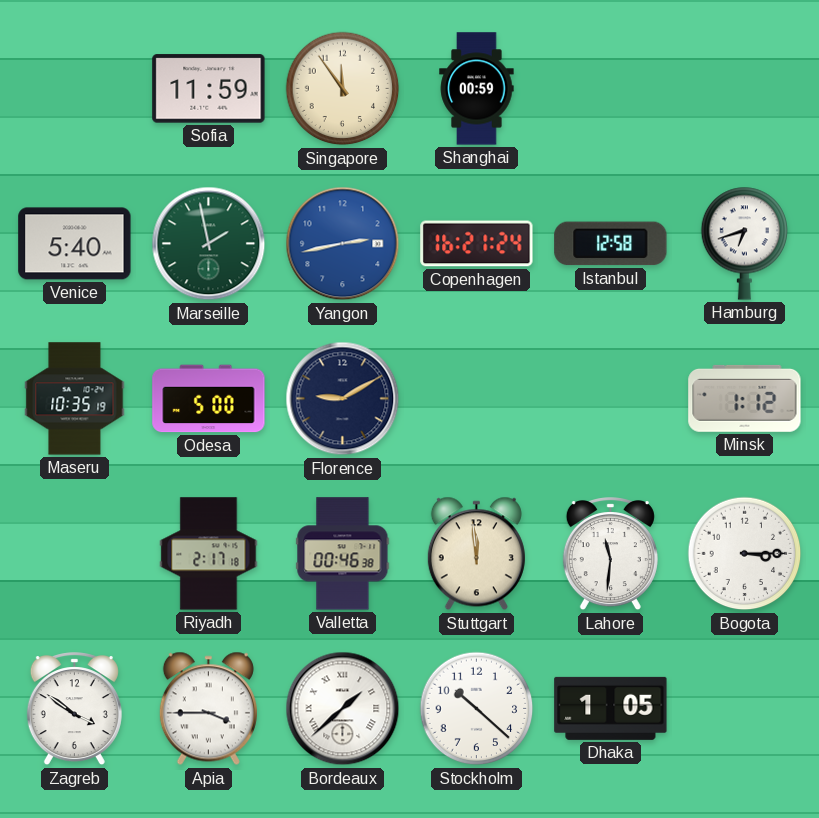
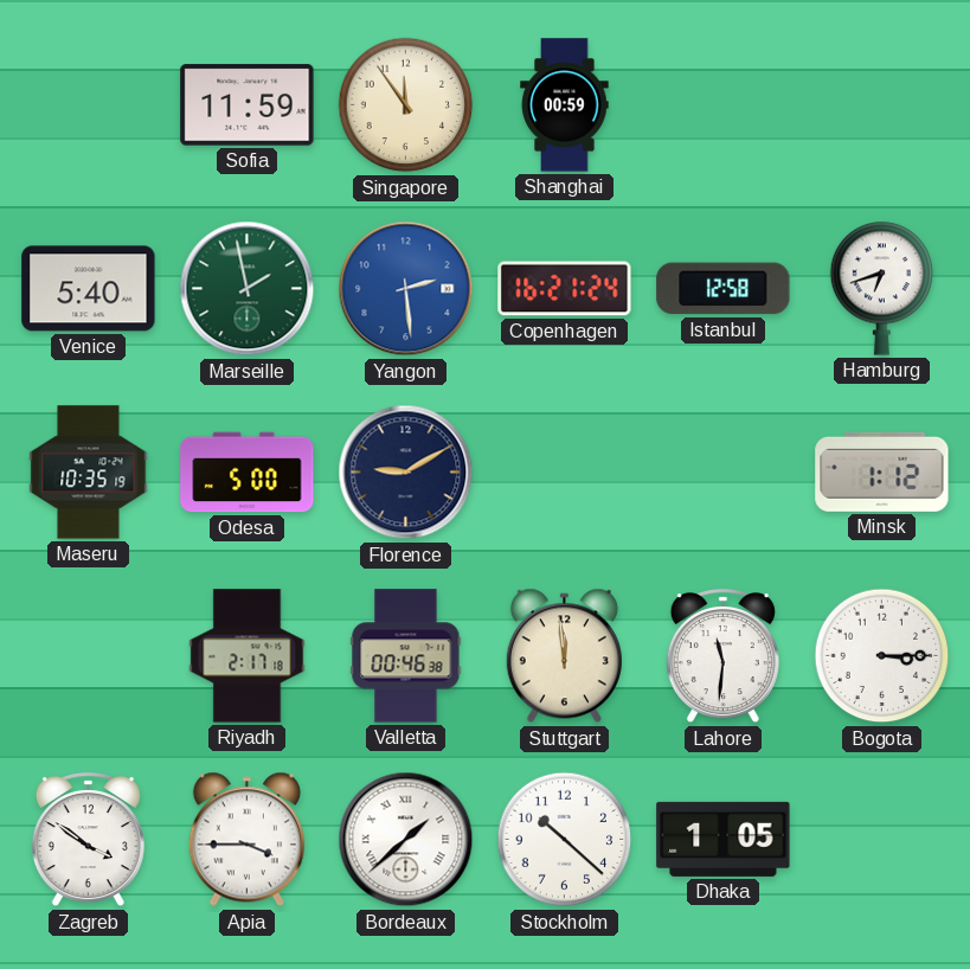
Yangon: 2:43 -> 2:29
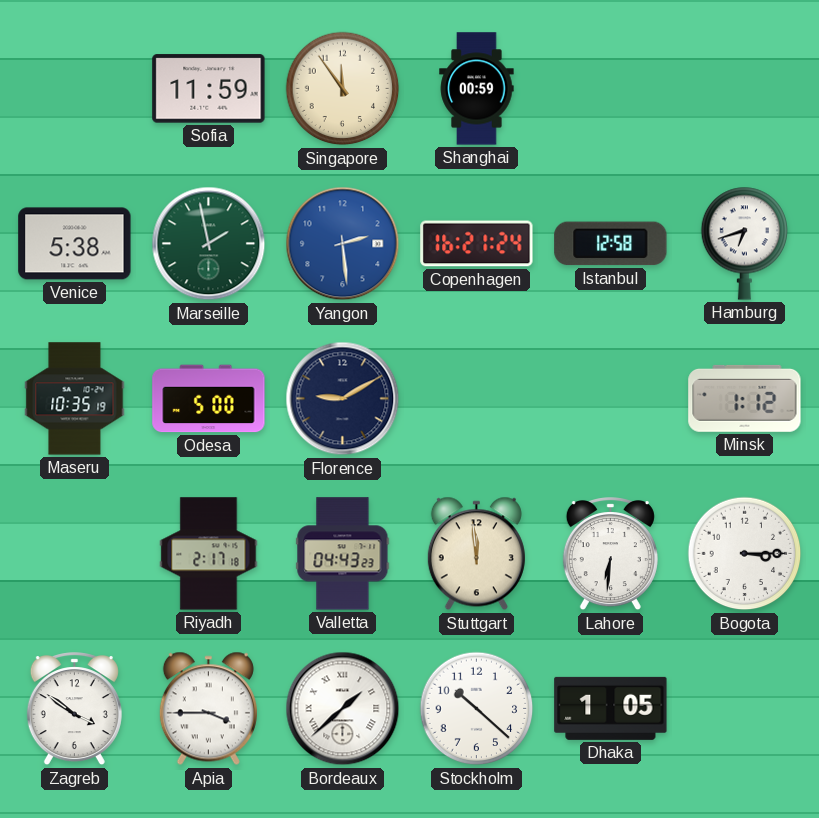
Venice: 5:40 -> 5:38
Valletta: 00:46 -> 04:43
Lahore: 11:31 -> 6:31
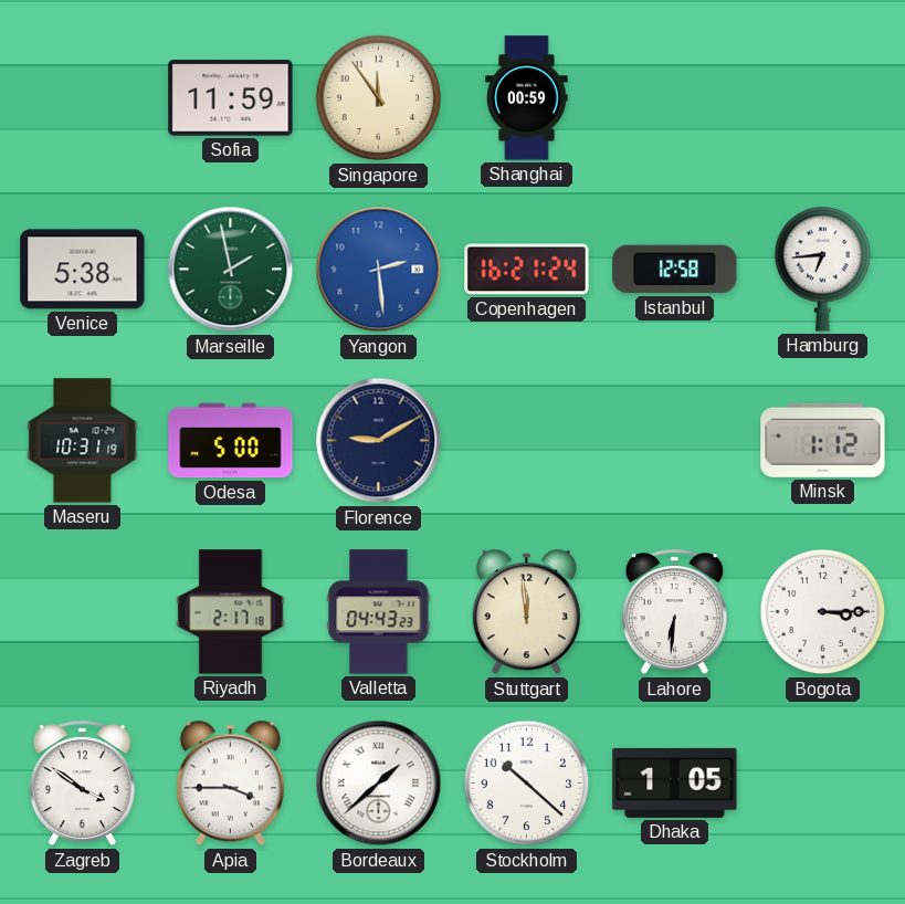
Hamburg: 6:42 -> 6:44
Maseru: 10:35 -> 10:31
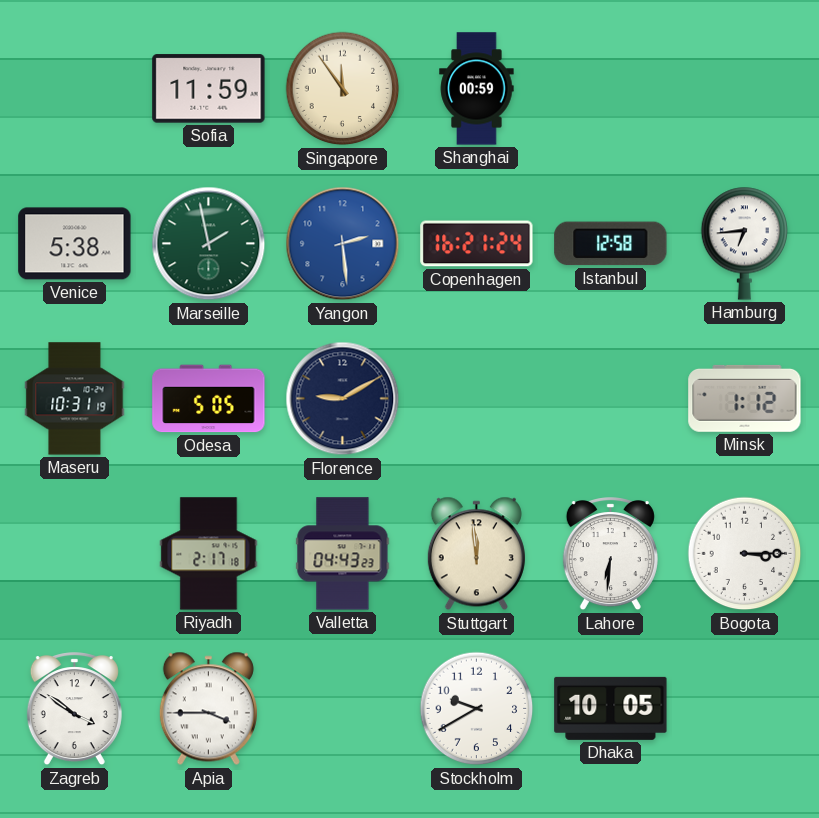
Odesa: 5:00 -> 5:05
Bordeaux: 1:38 -> none
Stockholm: 10:22 -> 9:40
Dhaka: 1:05 -> 10:05
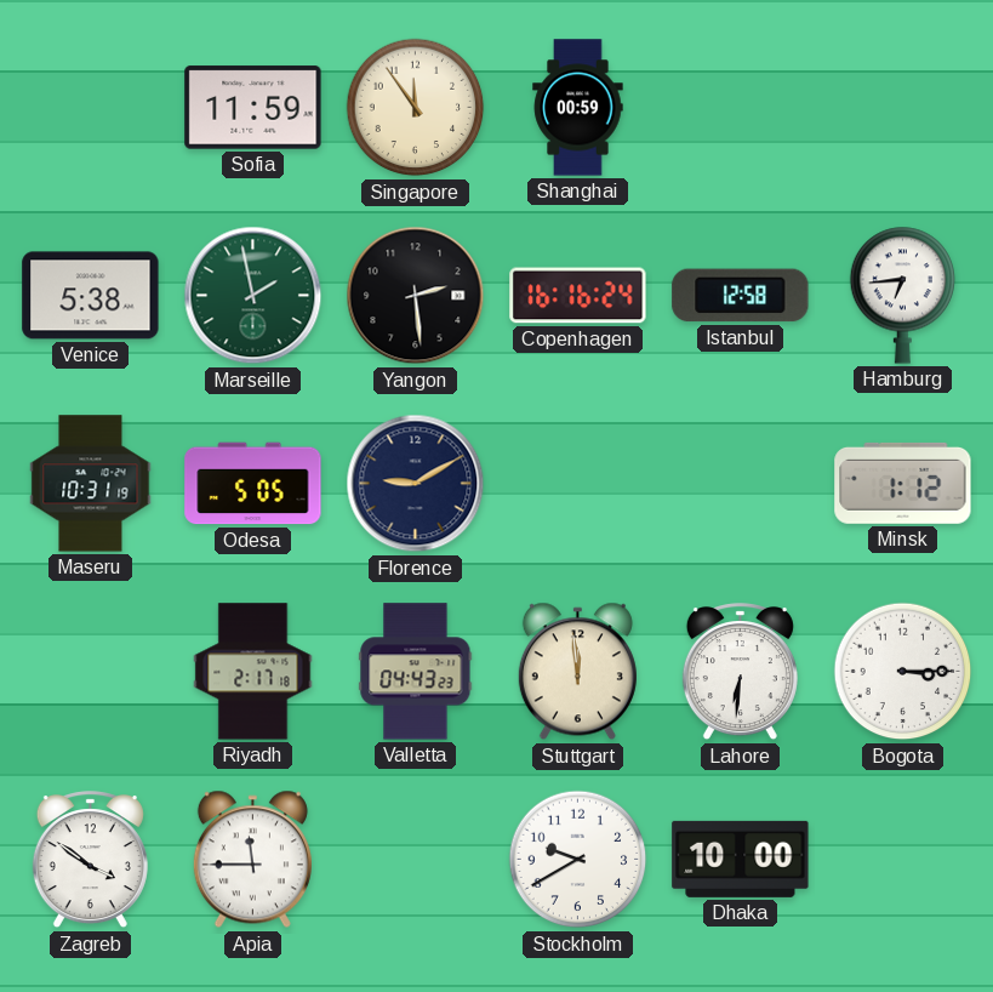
Yangon dial: blue -> black
Copenhagen: 16:21 -> 16:16
Apia: 3:45 -> 11:45
Dhaka: 10:05 -> 10:00
